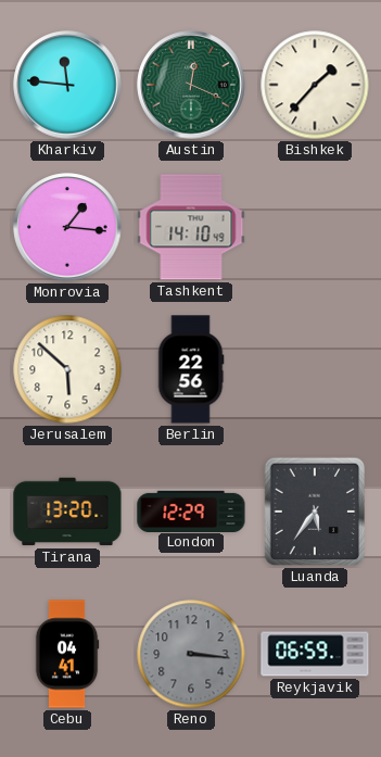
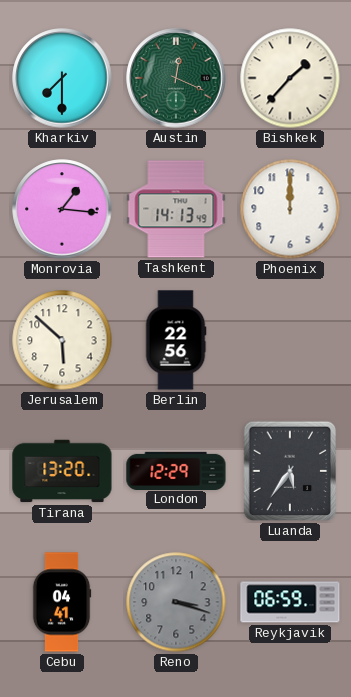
Kharkiv: 11:46 -> 7:30
Tashkent: 14:10 -> 14:13
Phoenix: none -> 12:00
Reno: 3:16 -> 3:18
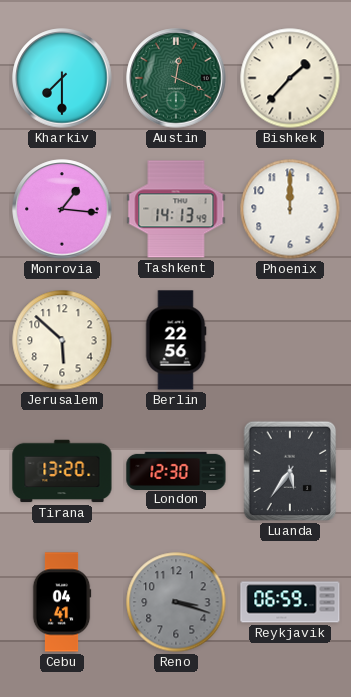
London: 12:29 -> 12:30
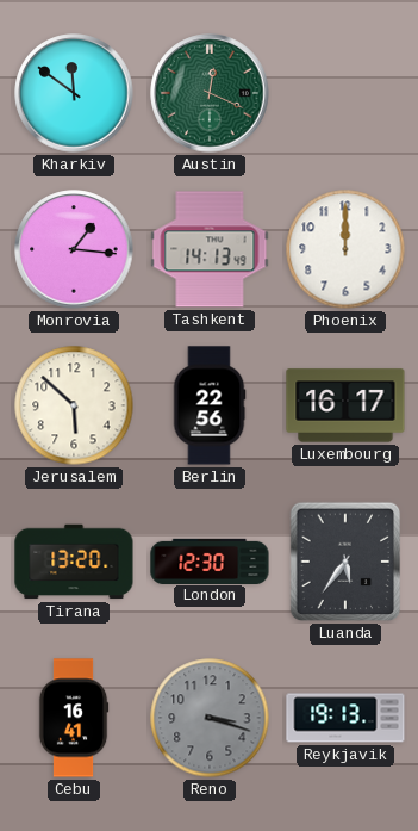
Kharkiv: 7:30 -> 11:51
Bishkek: 1:37 -> none
Luxembourg: none -> 16:17
Cebu: 04:41 -> 16:41
Reykjavik: 06:59 -> 19:13
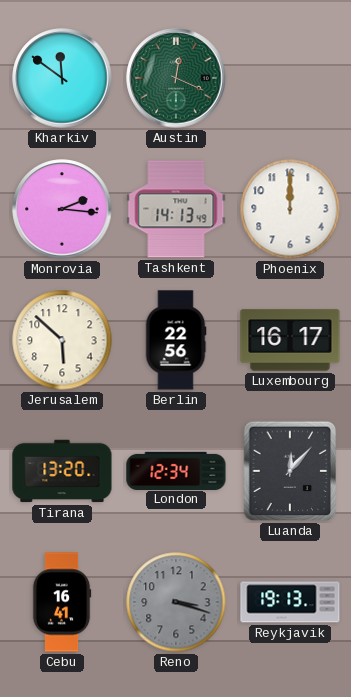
Monrovia: 1:16 -> 2:16
London: 12:30 -> 12:34
Luanda: 5:36 -> 12:07
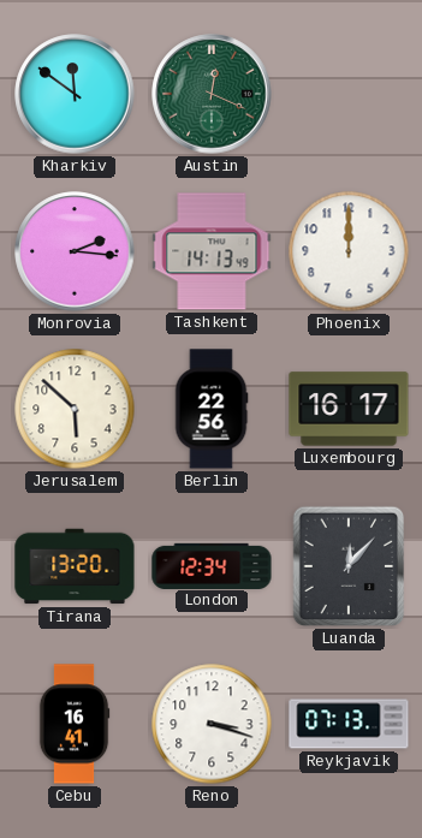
Reno dial: grey -> white
Reykjavik: 19:13 -> 07:13
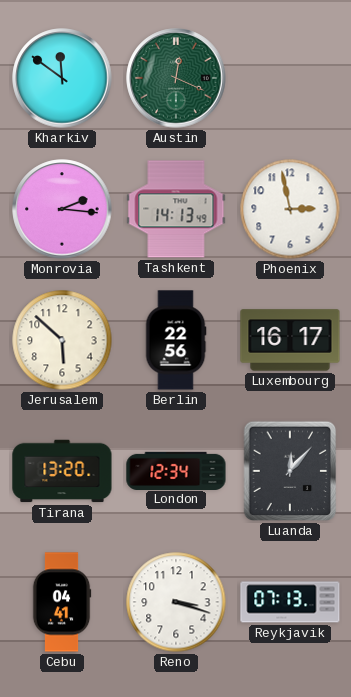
Phoenix: 12:00 -> 2:58
Cebu: 16:41 -> 04:41
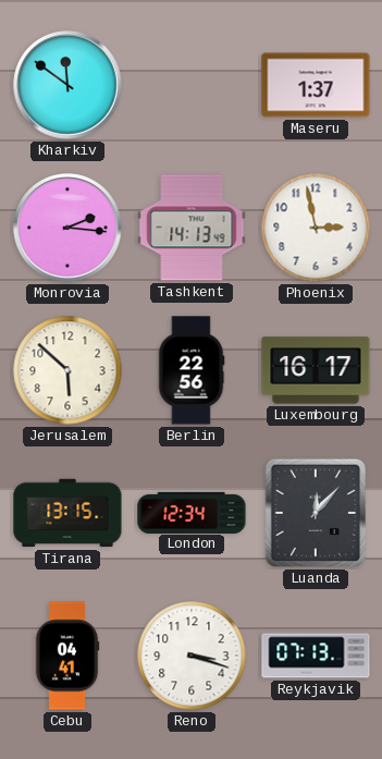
Austin: 12:19 -> none
Maseru: none -> 1:37
Tirana: 13:20 -> 13:15
